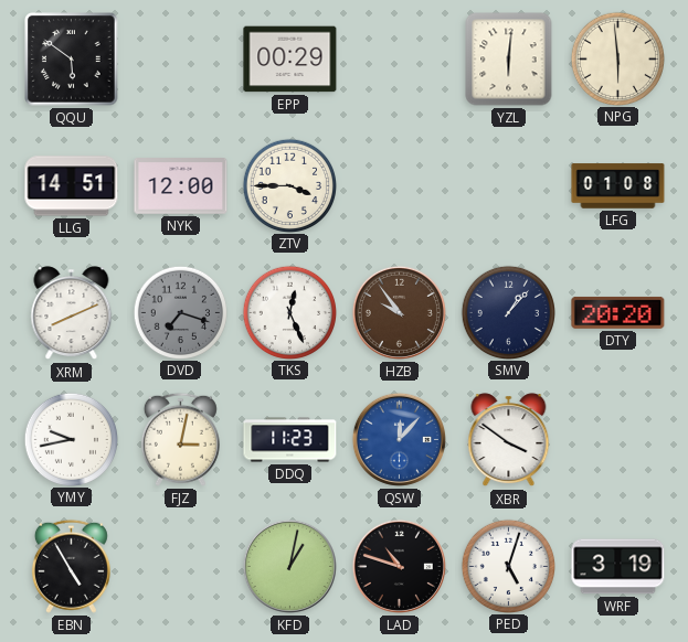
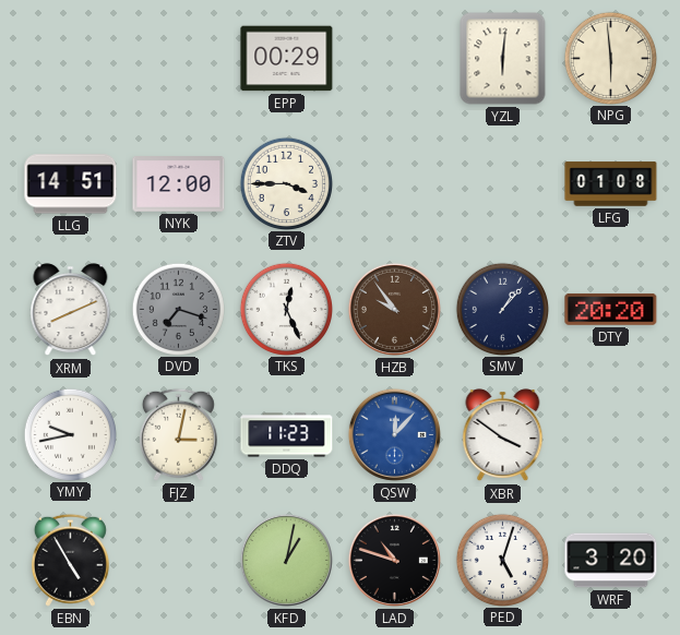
QQU: 5:51 -> none
WRF: 3:19 -> 3:20
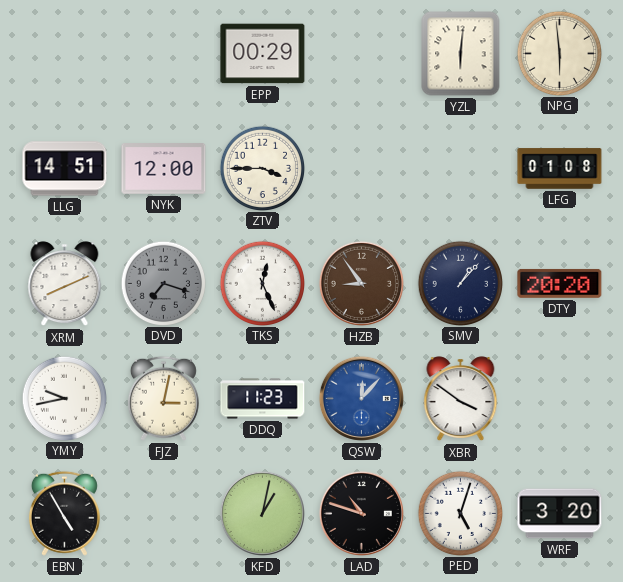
HZB: 9:54 -> 8:54
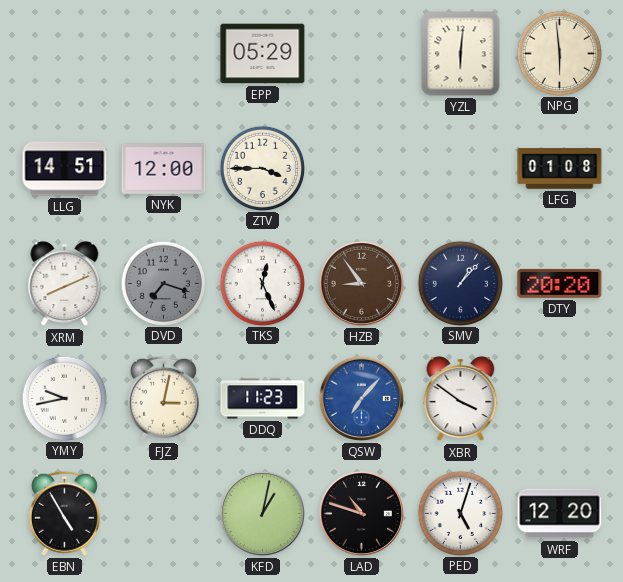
EPP: 00:29 -> 05:29
QSW: 12:07 -> 7:07
WRF: 3:20 -> 12:20
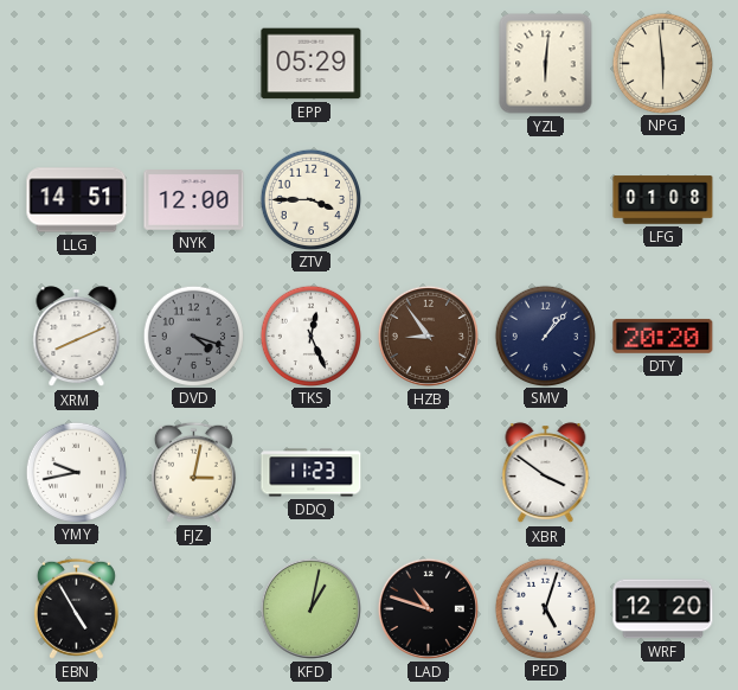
DVD: 7:18 -> 4:18
QSW: 7:07 -> none
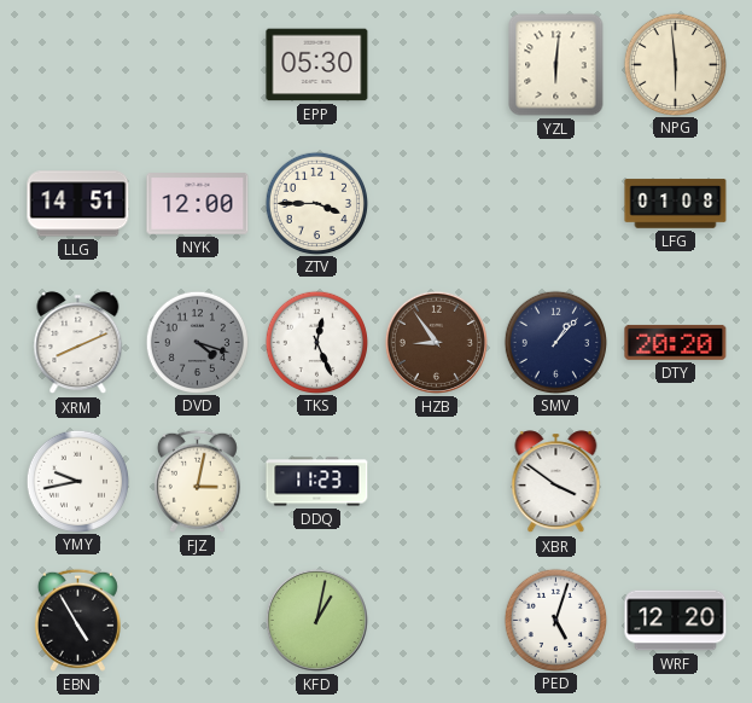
EPP: 05:29 -> 05:30
LAD: 10:48 -> none
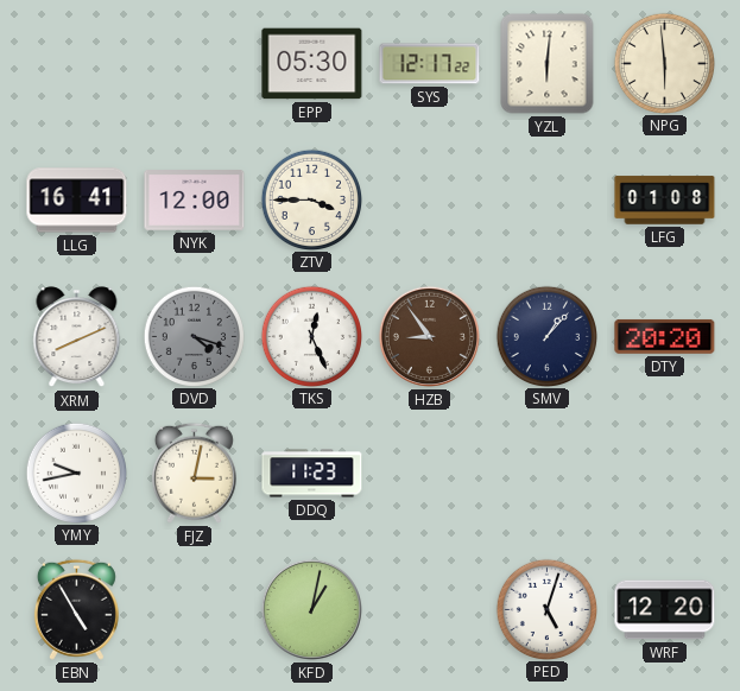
SYS: none -> 12:17
LLG: 14:51 -> 16:41
XBR: 3:51 -> none
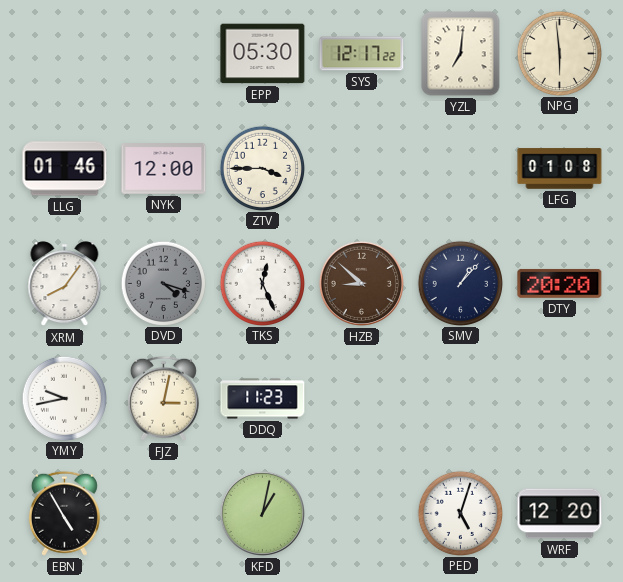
YZL: 6:01 -> 7:01
LLG: 16:41 -> 01:46
XRM: 8:11 -> 8:06
HZB: 8:54 -> 8:52
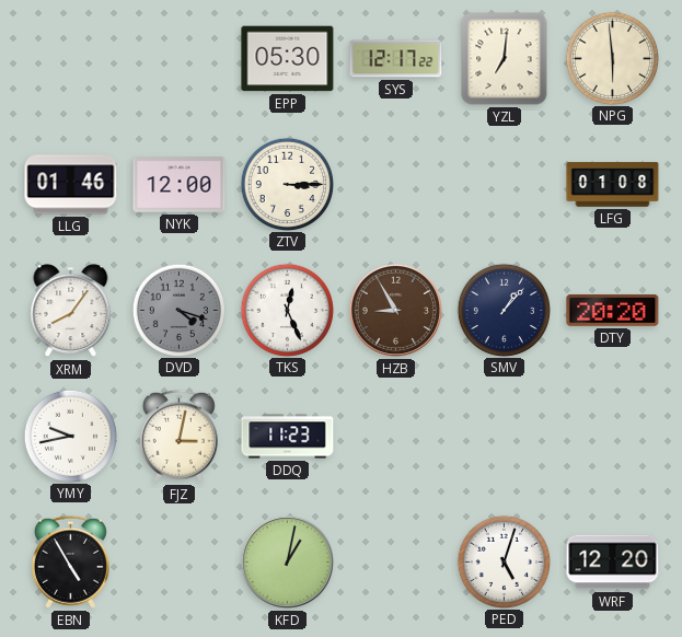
ZTV: 3:45 -> 3:15
HZB: 8:52 -> 8:55
